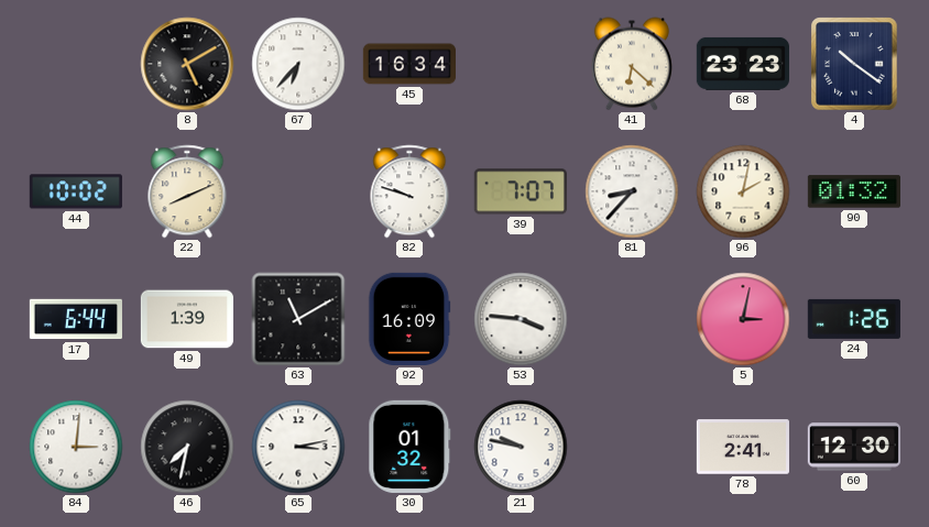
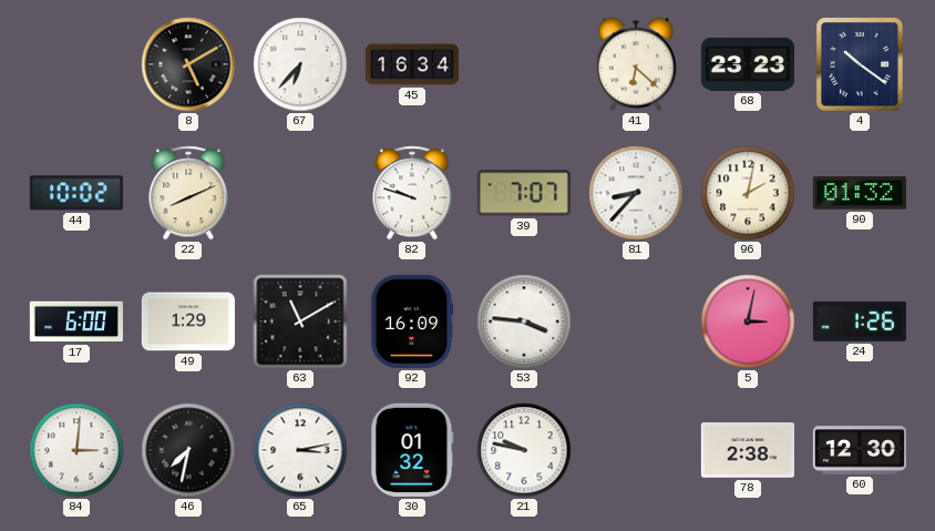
17: 6:44 -> 6:00
49: 1:39 -> 1:29
78: 2:41 -> 2:38
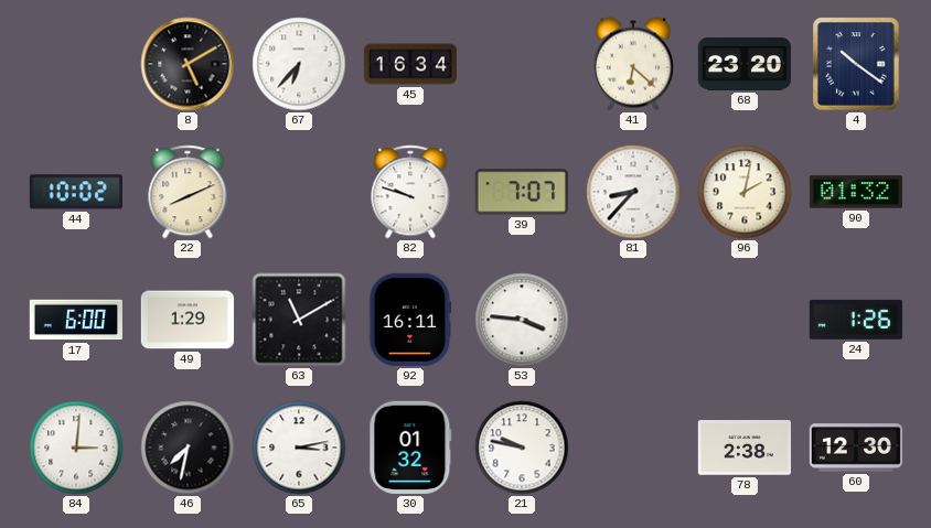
68: 23:23 -> 23:20
92: 16:09 -> 16:11
5: 3:02 -> none
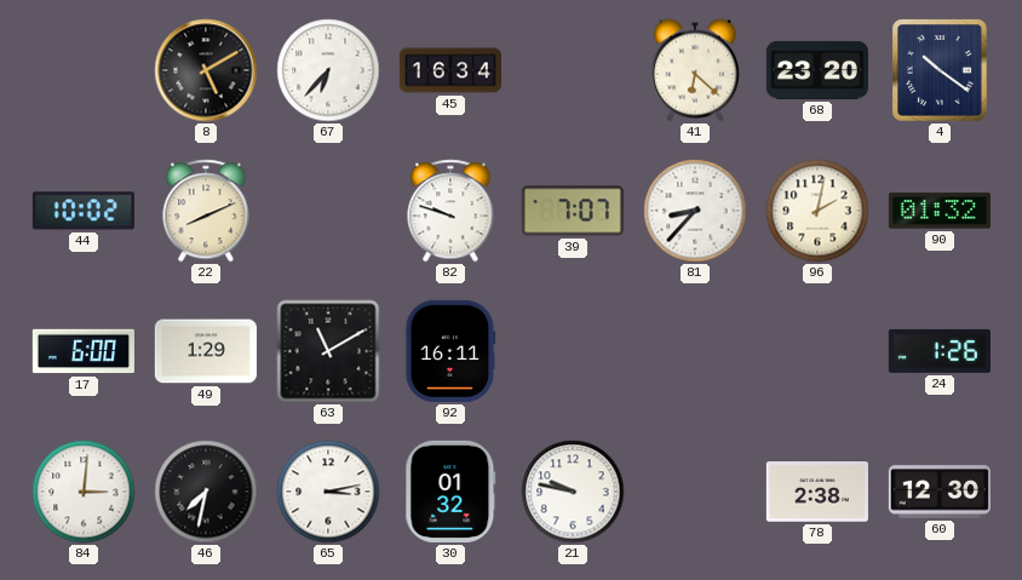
53: 3:46 -> none
